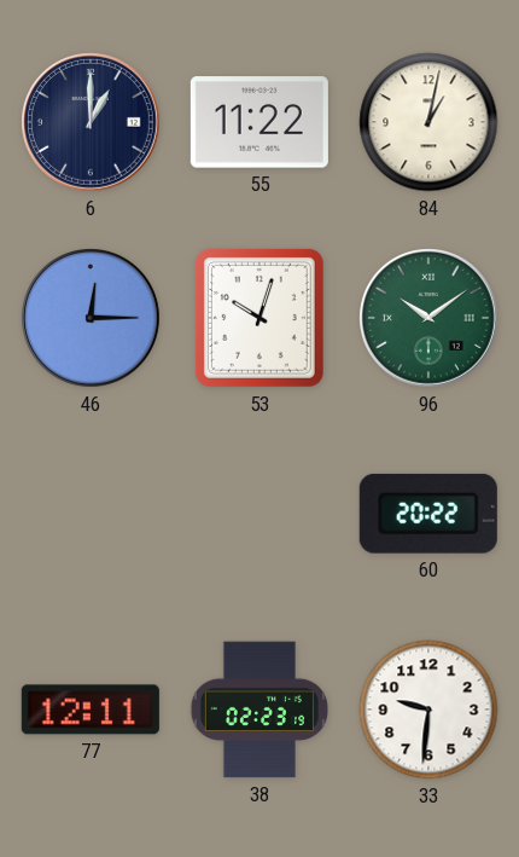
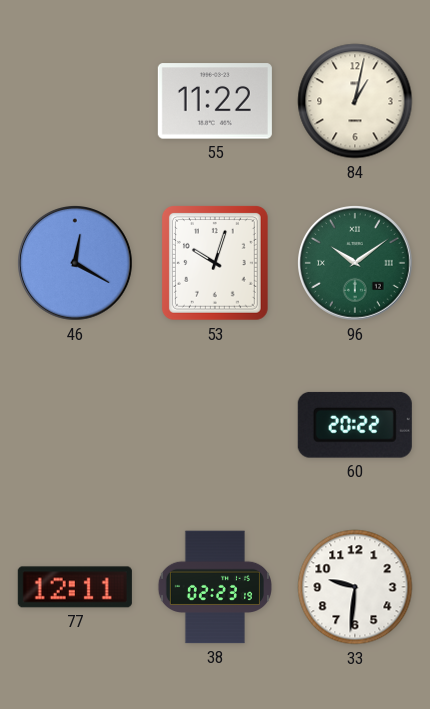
6: 1:00 -> none
46: 12:15 -> 12:20
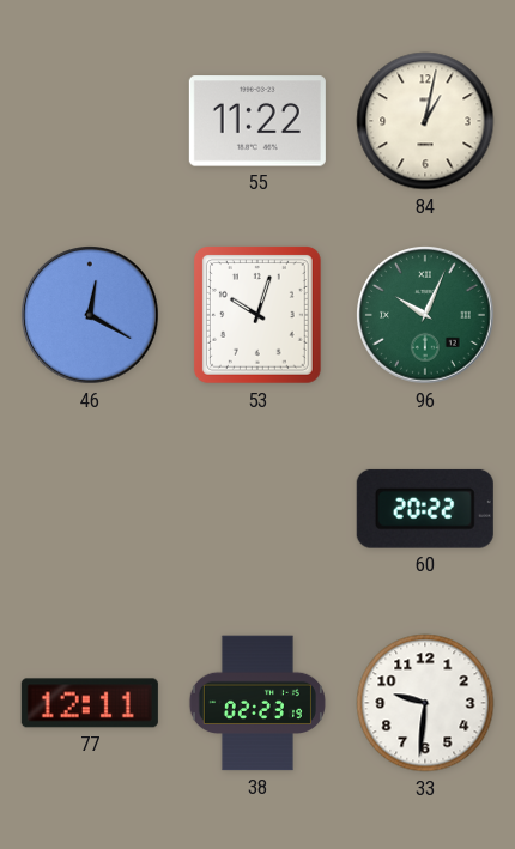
96: 10:09 -> 10:04
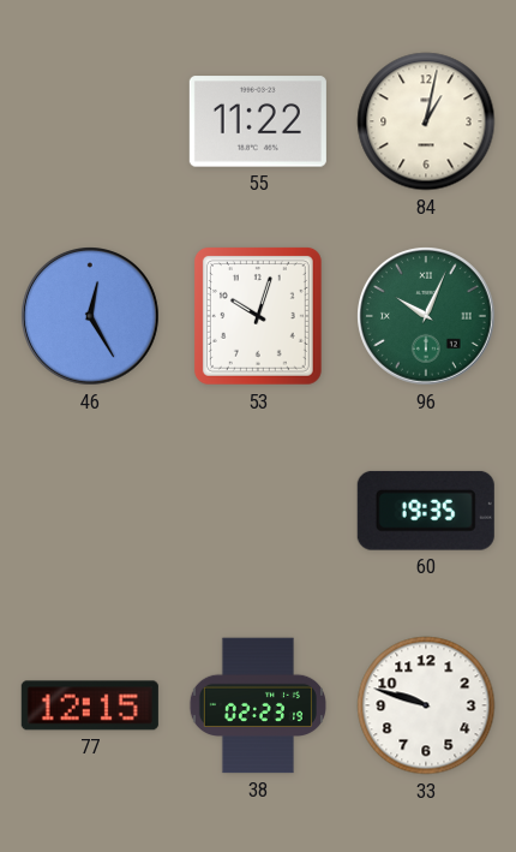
46: 12:20 -> 12:25
60: 20:22 -> 19:35
77: 12:11 -> 12:15
33: 9:31 -> 9:48
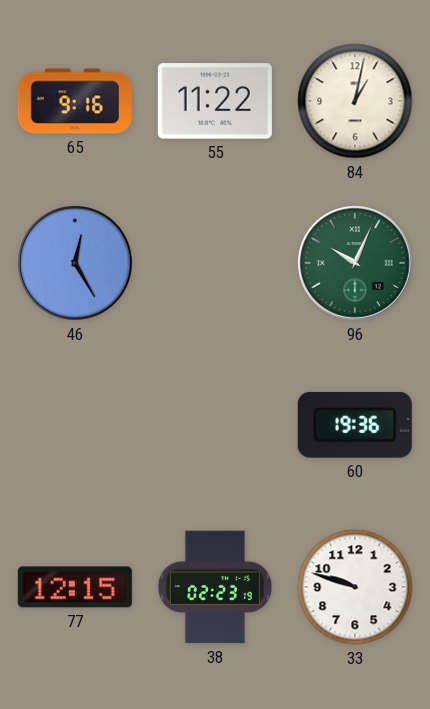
65: none -> 9:16
53: 10:03 -> none
60: 19:35 -> 19:36
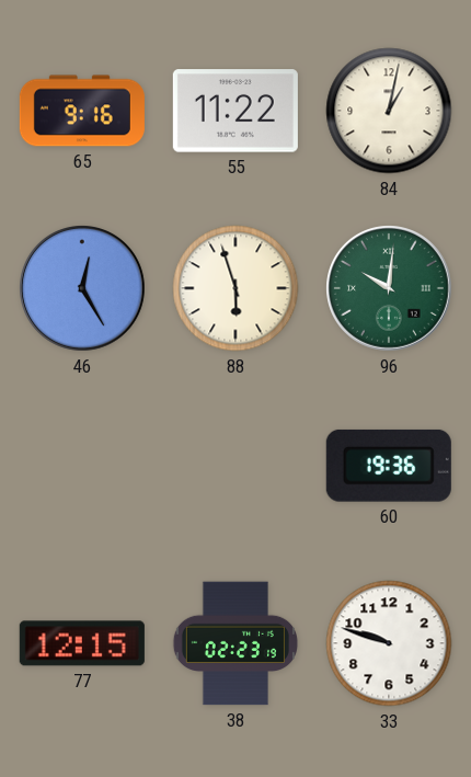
88: none -> 5:57
96: 10:04 -> 10:01
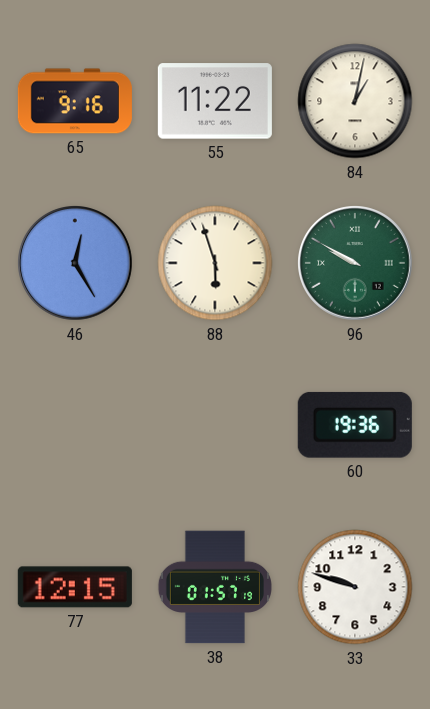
96: 10:01 -> 9:50
38: 02:23 -> 01:57
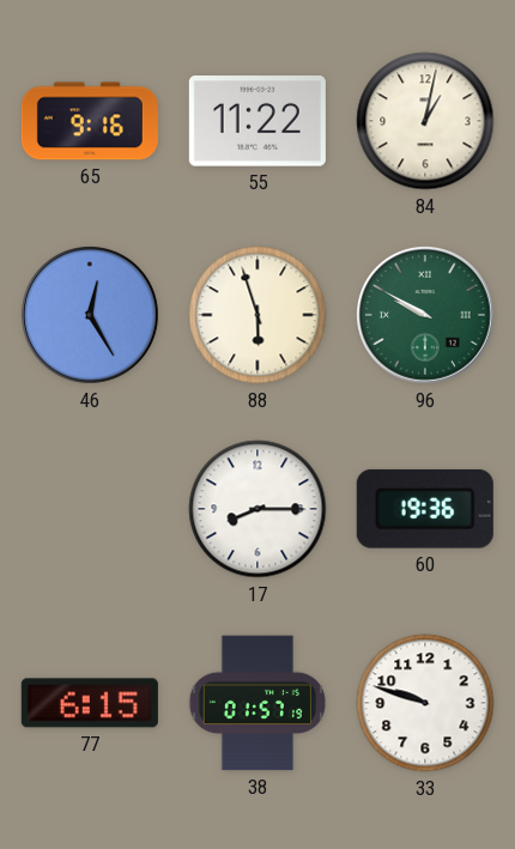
17: none -> 8:15
77: 12:15 -> 6:15
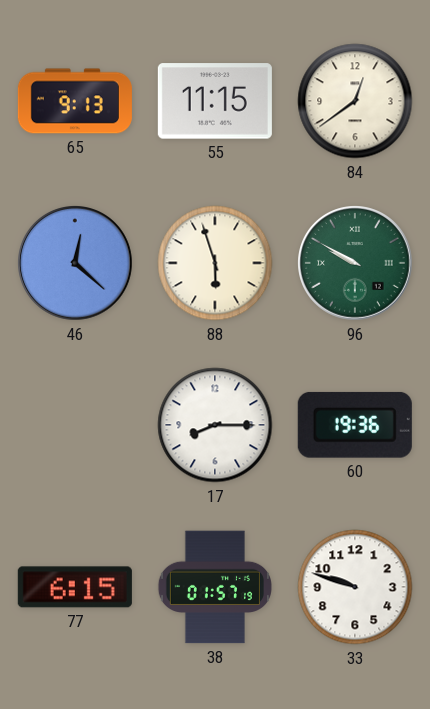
65: 9:16 -> 9:13
55: 11:22 -> 11:15
84: 1:02 -> 12:39
46: 12:25 -> 12:22
